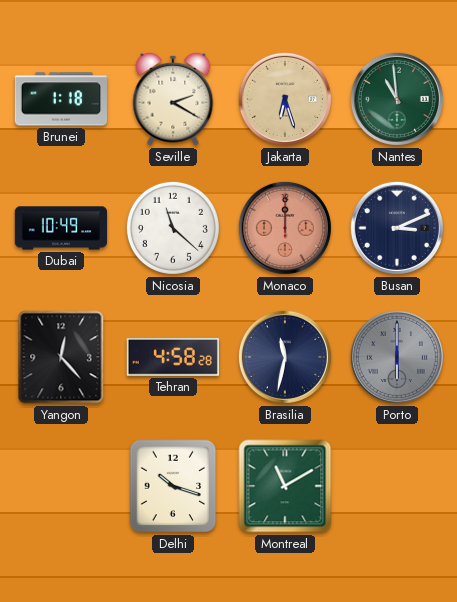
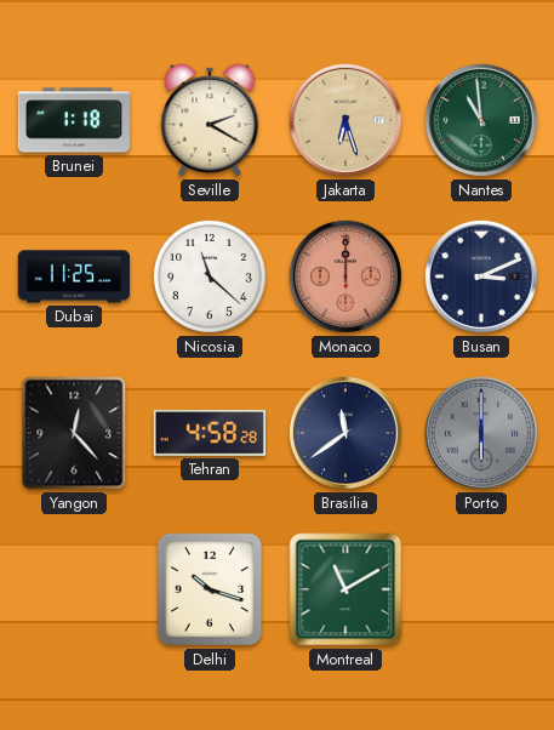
Dubai: 10:49 -> 11:25
Brasilia: 11:32 -> 11:39
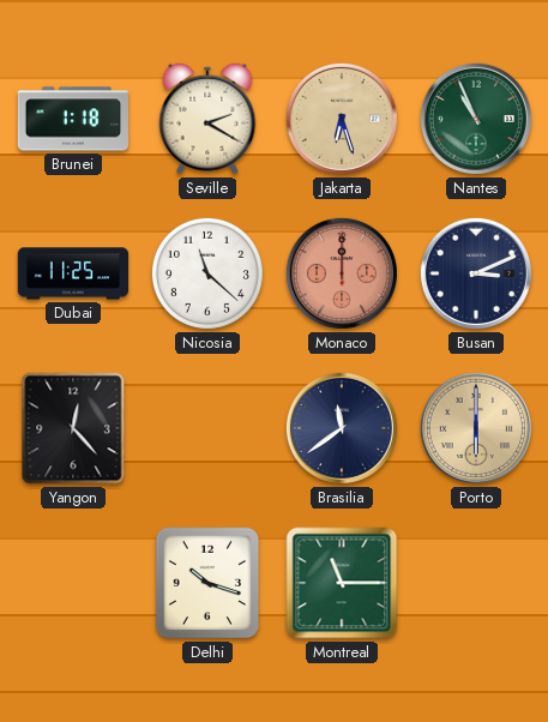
Nantes: 10:59 -> 10:56
Tehran: 4:58 -> none
Porto dial: grey -> champagne
Montreal: 11:10 -> 11:15
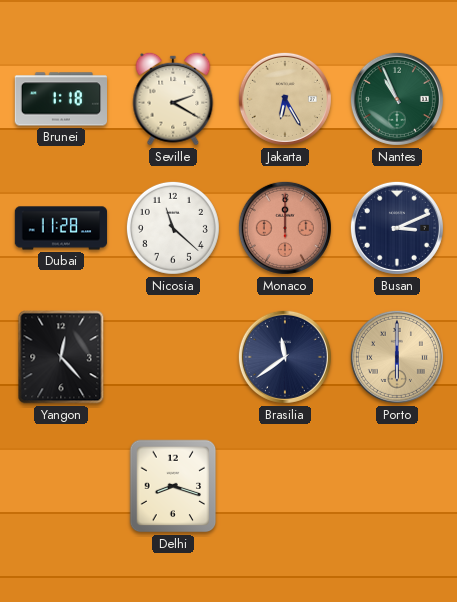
Jakarta: 6:27 -> 6:25
Dubai: 11:25 -> 11:28
Delhi: 10:18 -> 8:18
Montreal: 11:15 -> none
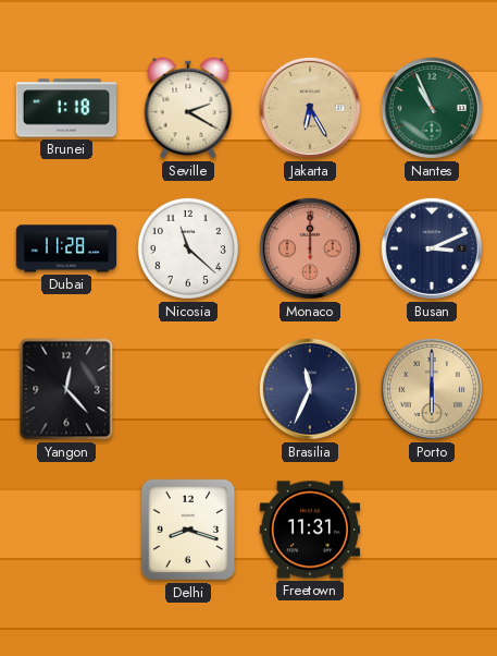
Brasilia: 11:39 -> 11:34
Freetown: none -> 11:31
